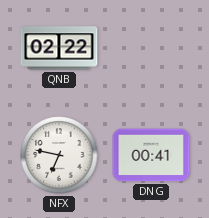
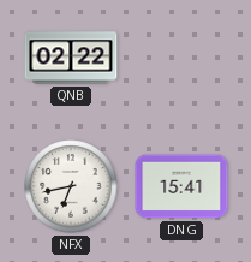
NFX: 6:47 -> 6:43
DNG: 00:41 -> 15:41
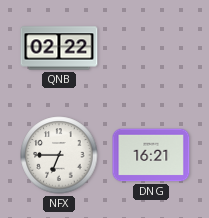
NFX: 6:43 -> 6:45
DNG: 15:41 -> 16:21
